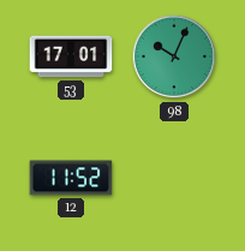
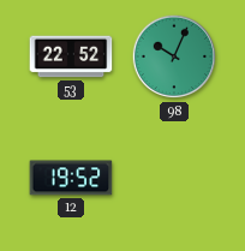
53: 17:01 -> 22:52
12: 11:52 -> 19:52
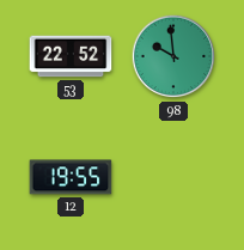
98: 10:04 -> 9:59
12: 19:52 -> 19:55
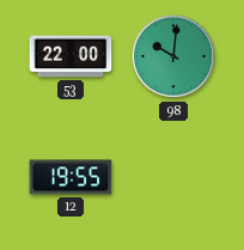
53: 22:52 -> 22:00
98: 9:59 -> 10:01
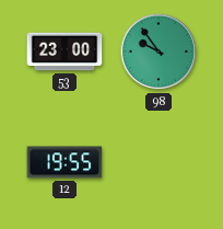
53: 22:00 -> 23:00
98: 10:01 -> 9:54
